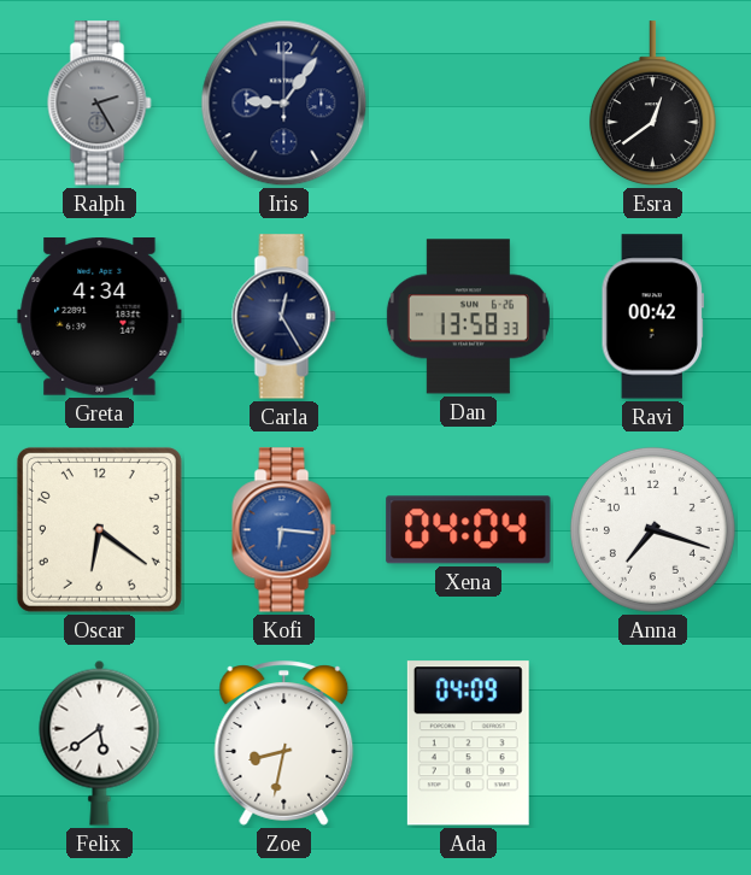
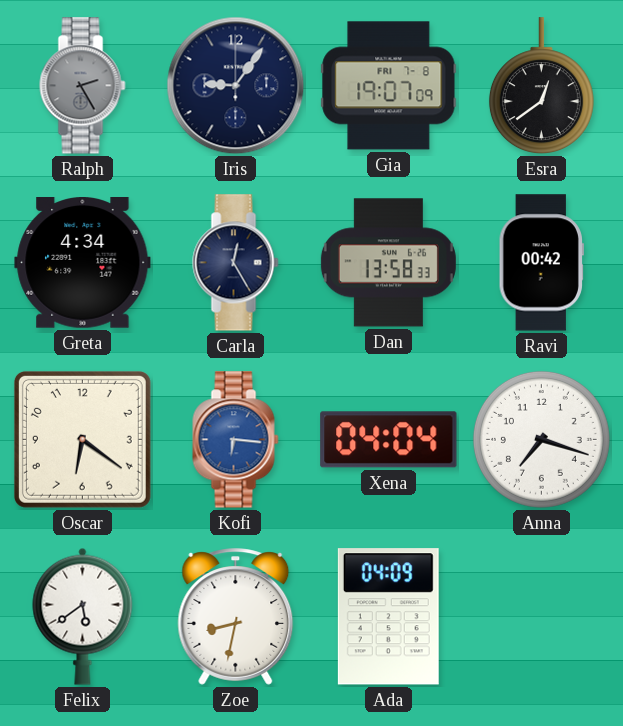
Gia: none -> 19:07
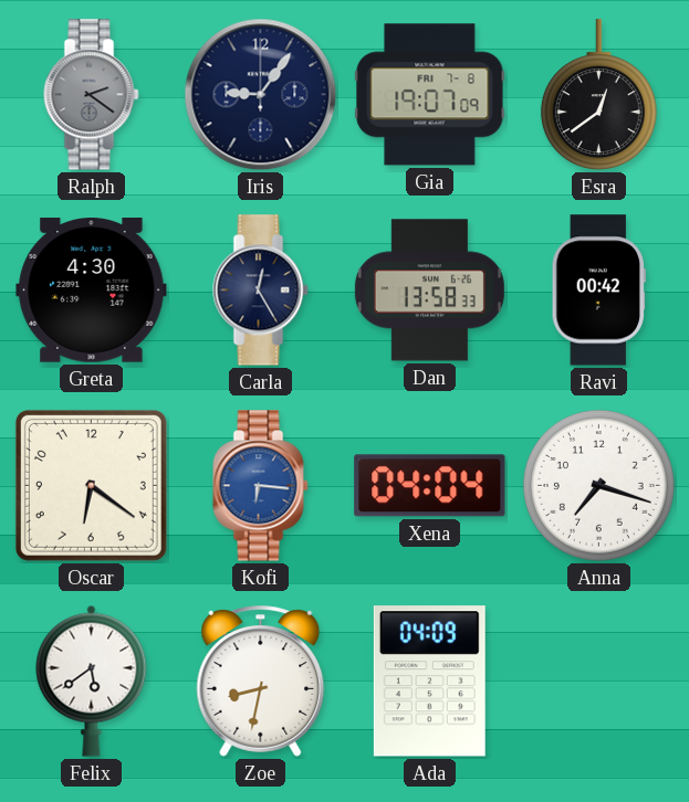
Ralph: 2:25 -> 2:21
Greta: 4:34 -> 4:30
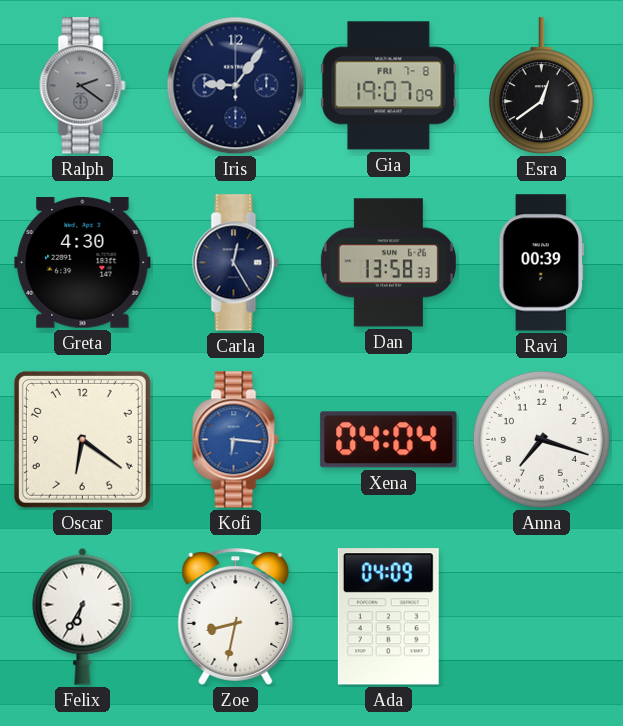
Ravi: 00:42 -> 00:39
Felix: 5:39 -> 6:35
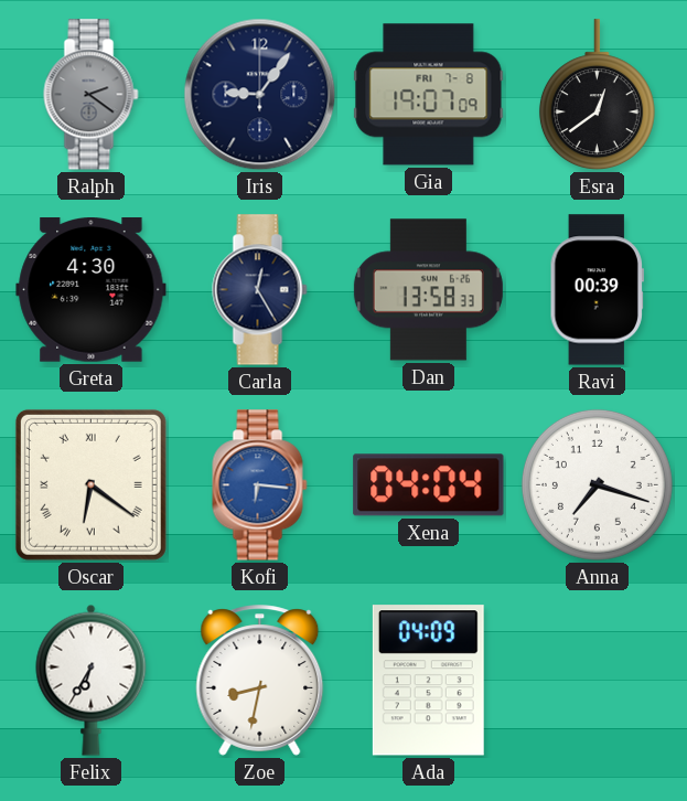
Oscar numerals: Arabic -> Roman
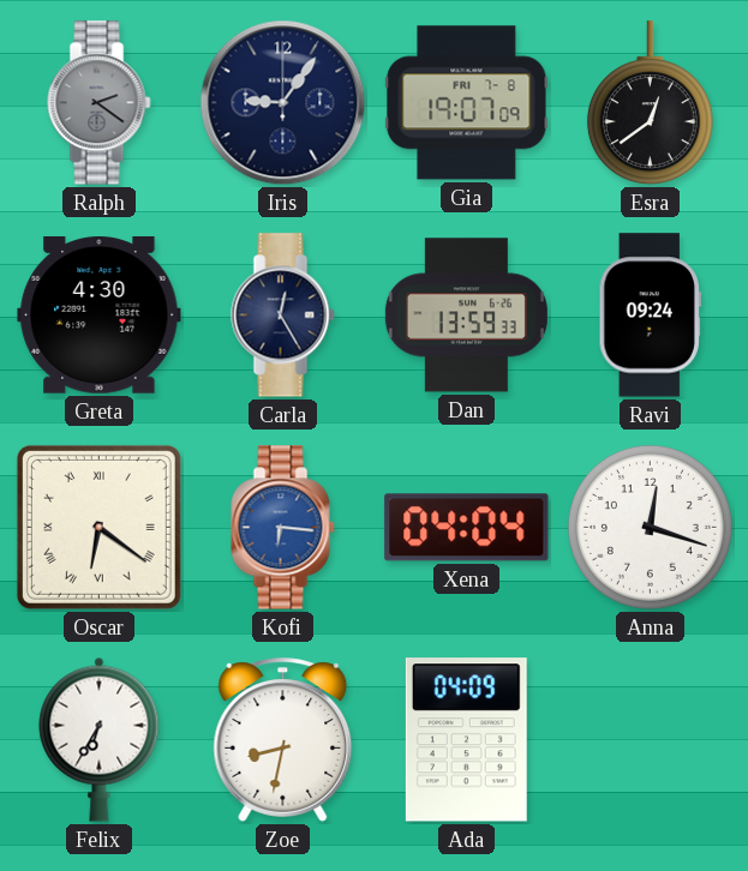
Dan: 13:58 -> 13:59
Ravi: 00:39 -> 09:24
Anna: 7:18 -> 12:18
